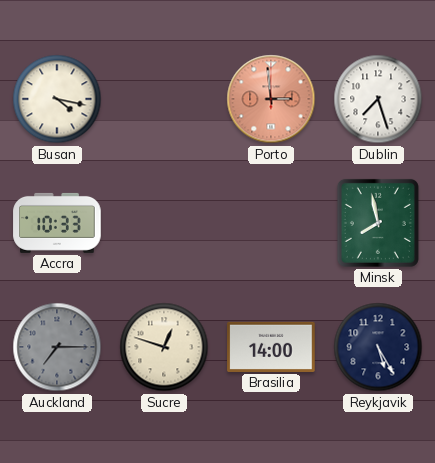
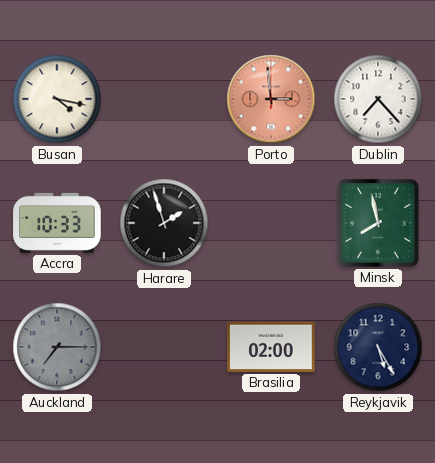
Dublin: 7:27 -> 7:23
Harare: none -> 1:57
Sucre: 12:48 -> none
Brasilia: 14:00 -> 02:00
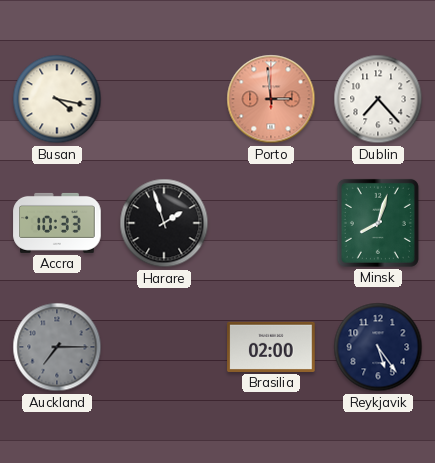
Minsk: 7:58 -> 8:03
Reykjavik: 5:25 -> 5:24
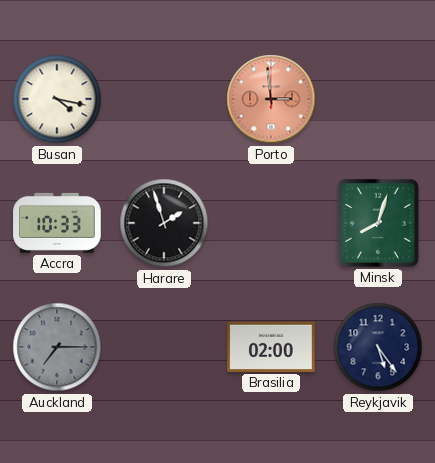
Dublin: 7:23 -> none
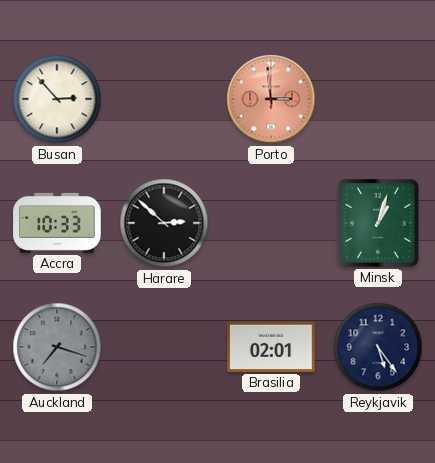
Busan: 4:17 -> 2:53
Harare: 1:57 -> 2:52
Minsk: 8:03 -> 1:03
Auckland: 7:15 -> 7:18
Brasilia: 02:00 -> 02:01
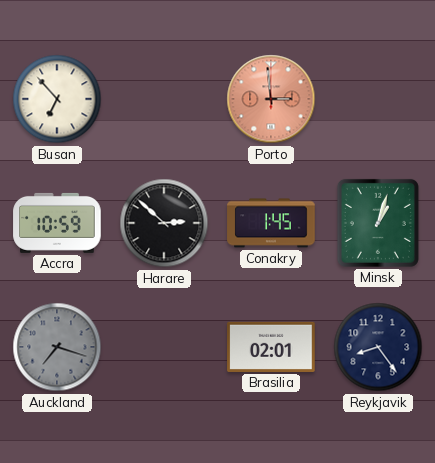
Busan: 2:53 -> 6:53
Accra: 10:33 -> 10:59
Conakry: none -> 1:45
Reykjavik: 5:24 -> 8:24
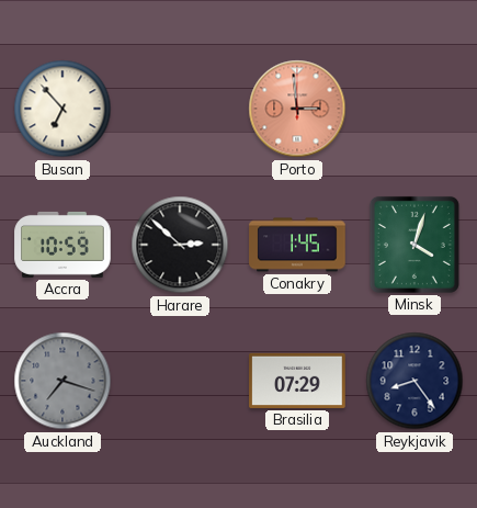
Minsk: 1:03 -> 4:03
Brasilia: 02:01 -> 07:29
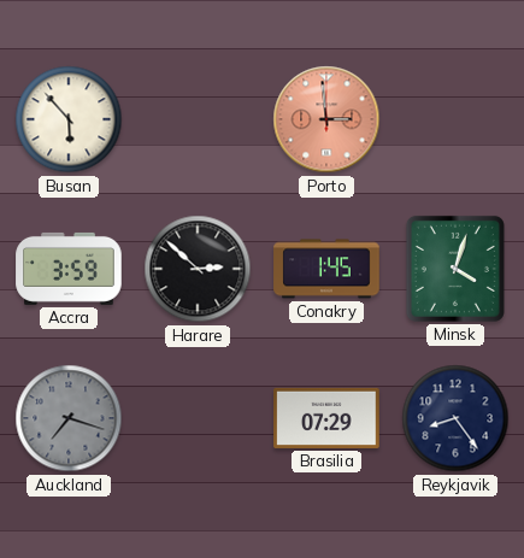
Busan: 6:53 -> 5:53
Accra: 10:59 -> 3:59
